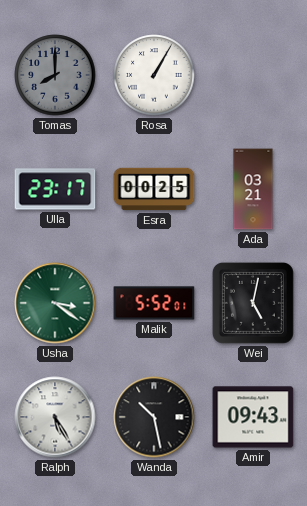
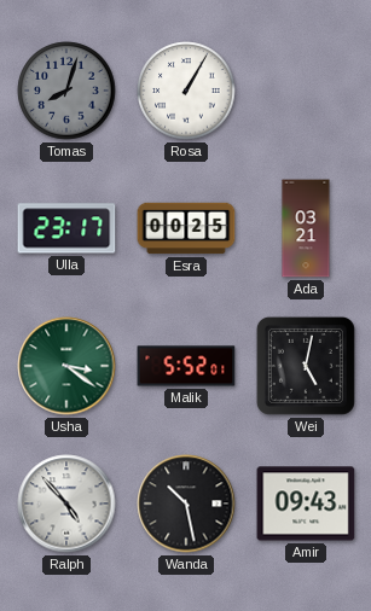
Tomas: 8:00 -> 8:03
Ralph: 5:25 -> 4:53
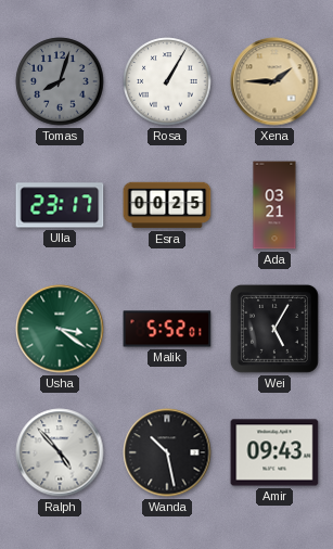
Xena: none -> 1:45
Wei: 5:02 -> 5:05
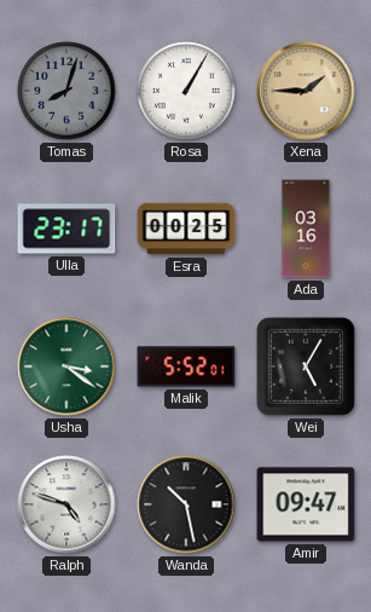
Ada: 03:21 -> 03:16
Ralph: 4:53 -> 4:48
Amir: 09:43 -> 09:47
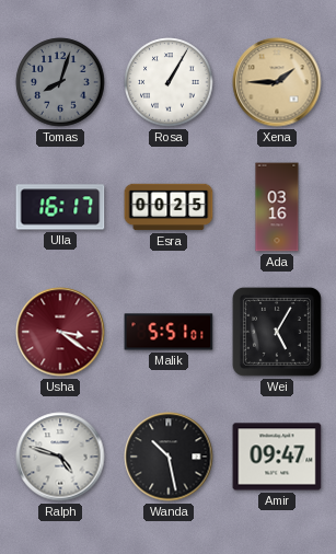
Ulla: 23:17 -> 16:17
Usha dial: green -> burgundy
Malik: 5:52 -> 5:51
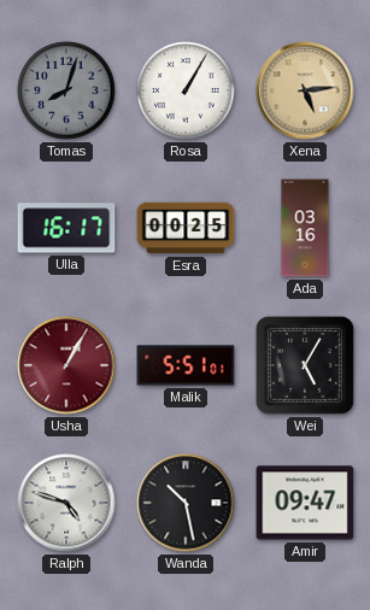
Xena: 1:45 -> 5:14
Usha: 3:21 -> 1:05
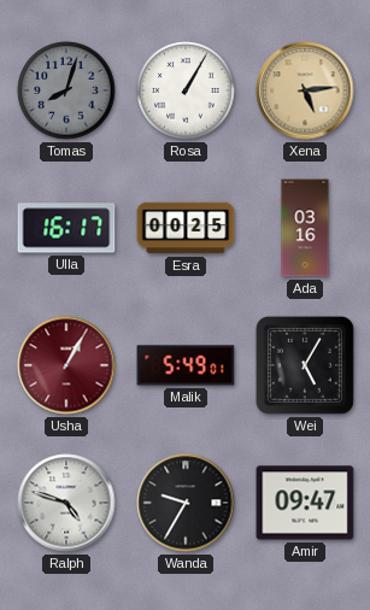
Malik: 5:51 -> 5:49
Wanda: 10:28 -> 9:35
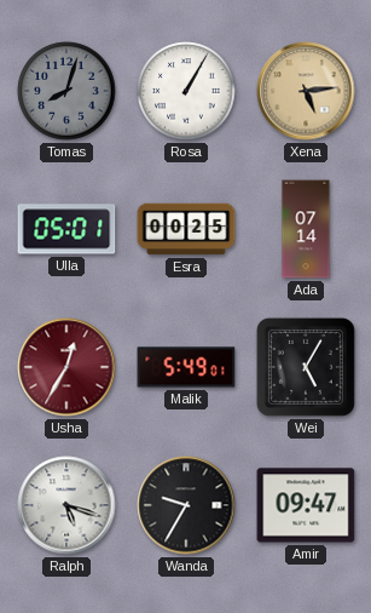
Ulla: 16:17 -> 05:01
Ada: 03:16 -> 07:14
Usha: 1:05 -> 12:35
Ralph: 4:48 -> 5:18
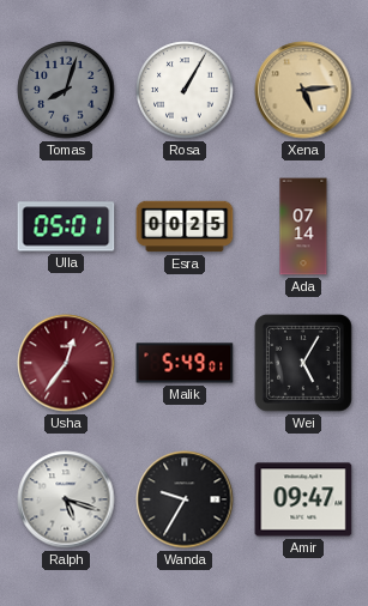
Usha: 12:35 -> 12:36
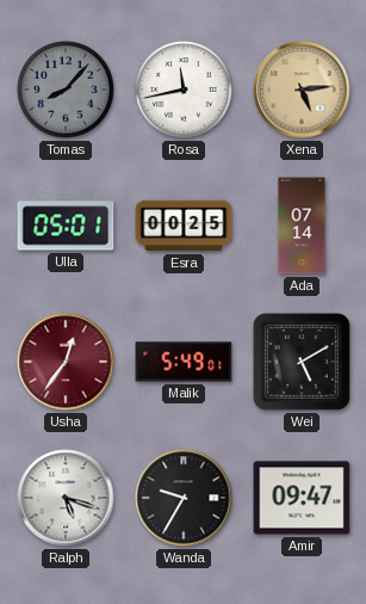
Tomas: 8:03 -> 8:07
Rosa: 1:05 -> 11:43
Wei: 5:05 -> 5:10
